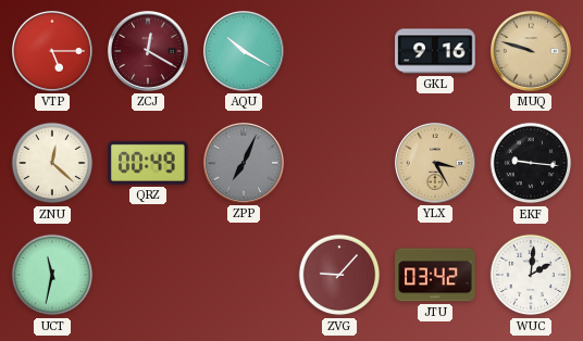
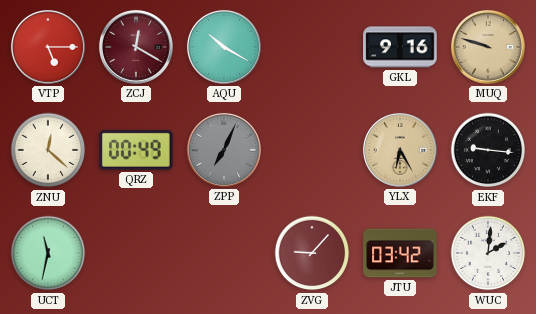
YLX: 3:25 -> 6:25
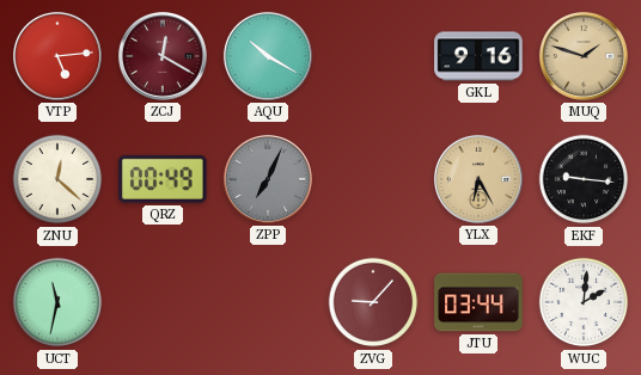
VTP: 5:15 -> 5:14
MUQ: 9:48 -> 1:48
JTU: 03:42 -> 03:44
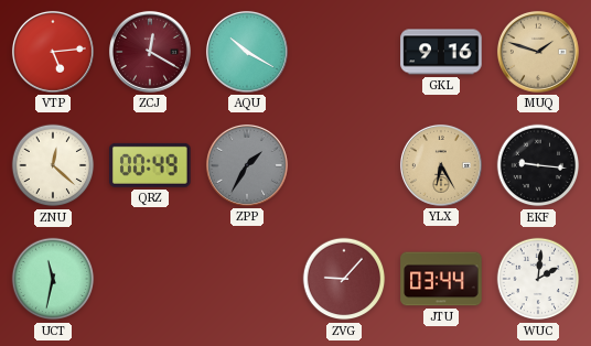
ZPP: 7:04 -> 1:35
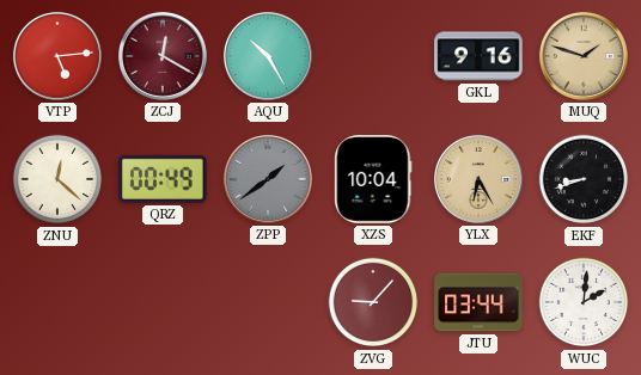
AQU: 10:20 -> 10:25
ZPP: 1:35 -> 1:39
XZS: none -> 10:04
EKF: 9:16 -> 8:42
UCT: 11:32 -> none
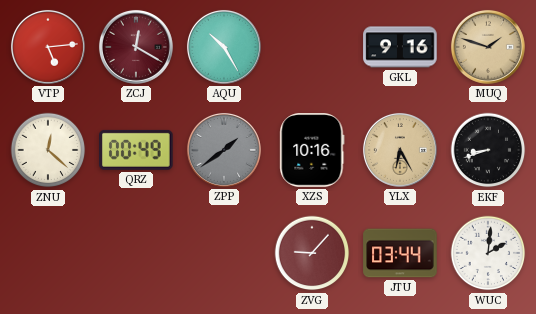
XZS: 10:04 -> 10:16
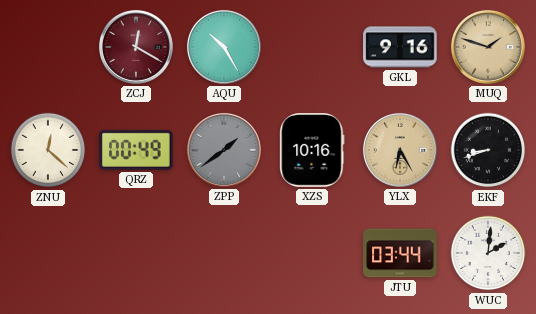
VTP: 5:14 -> none
ZVG: 9:07 -> none
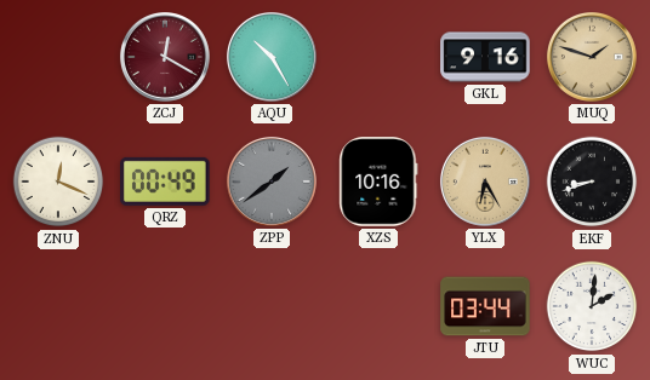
ZNU: 12:22 -> 12:19
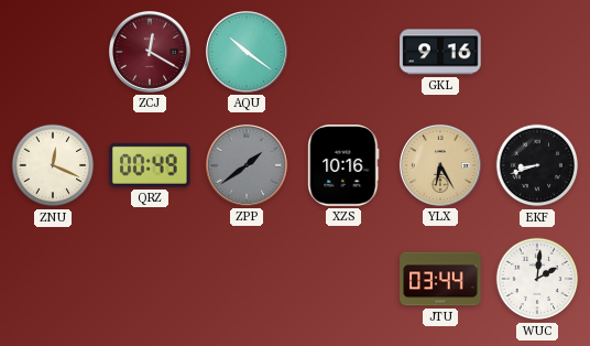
AQU: 10:25 -> 10:21
MUQ: 1:48 -> none
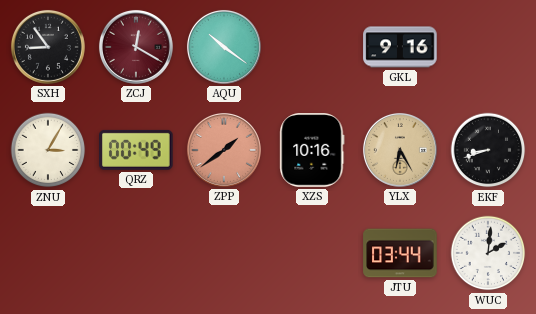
SXH: none -> 8:54
ZNU: 12:19 -> 3:05
ZPP dial: grey -> salmon
